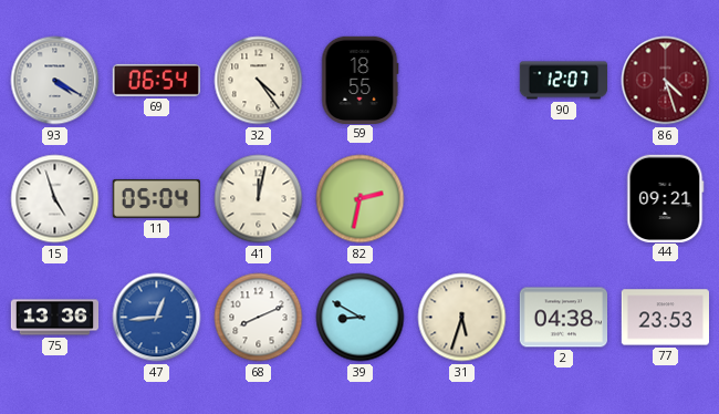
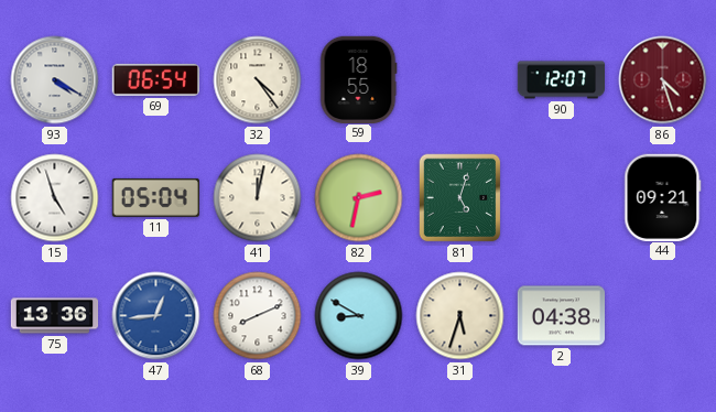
81: none -> 5:03
77: 23:53 -> none
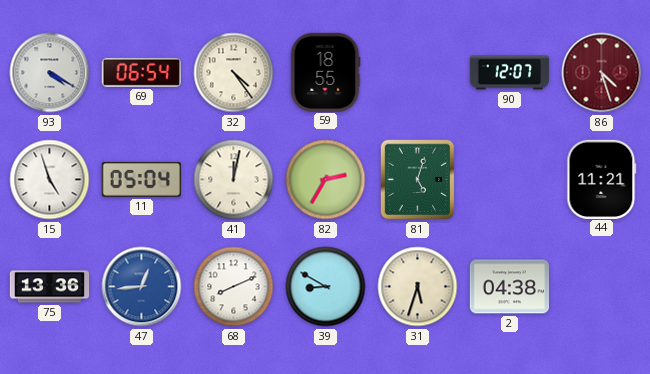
82: 2:32 -> 2:35
44: 09:21 -> 11:21
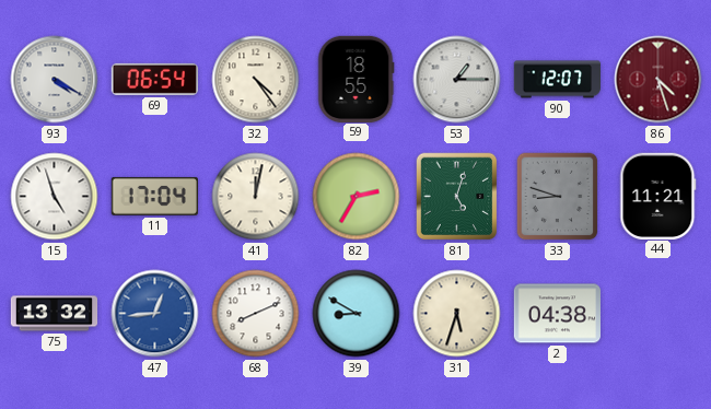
53: none -> 1:15
11: 05:04 -> 17:04
33: none -> 8:48
75: 13:36 -> 13:32
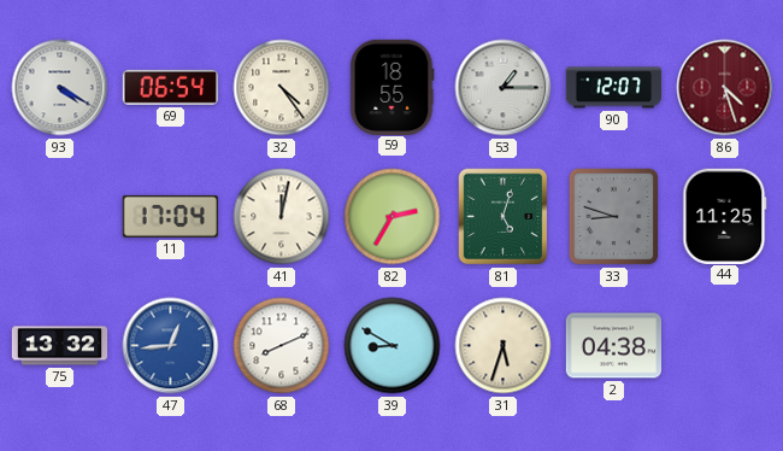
15: 4:57 -> none
44: 11:21 -> 11:25
